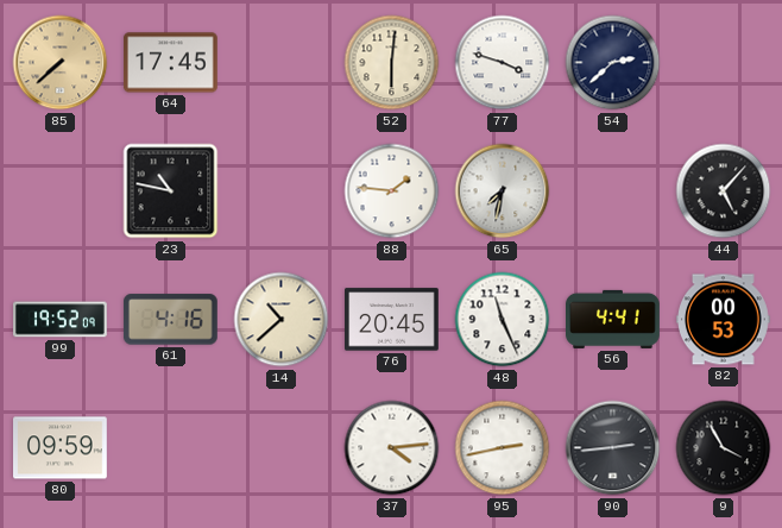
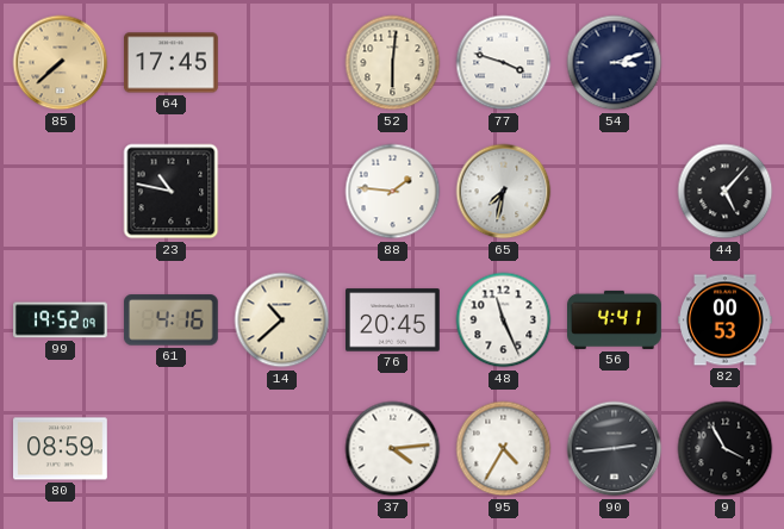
54: 2:38 -> 3:12
80: 09:59 -> 08:59
95: 2:43 -> 4:35
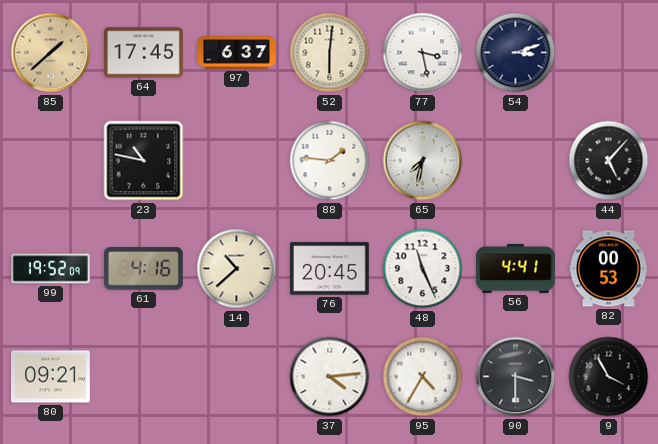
85: 7:38 -> 1:38
97: none -> 6:37
77: 3:48 -> 3:28
80: 08:59 -> 09:21
90: 2:44 -> 3:30
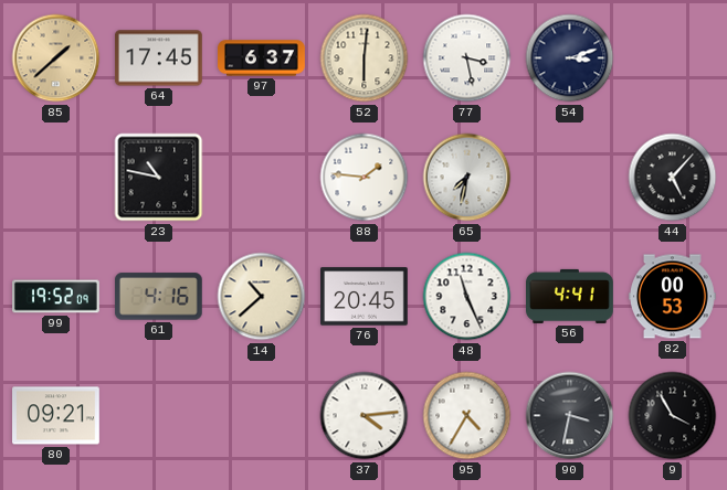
90: 3:30 -> 3:32
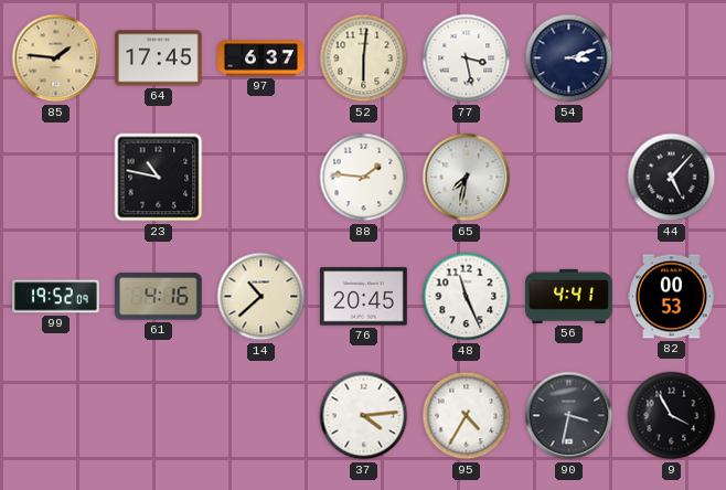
85: 1:38 -> 1:46
80: 09:21 -> none
